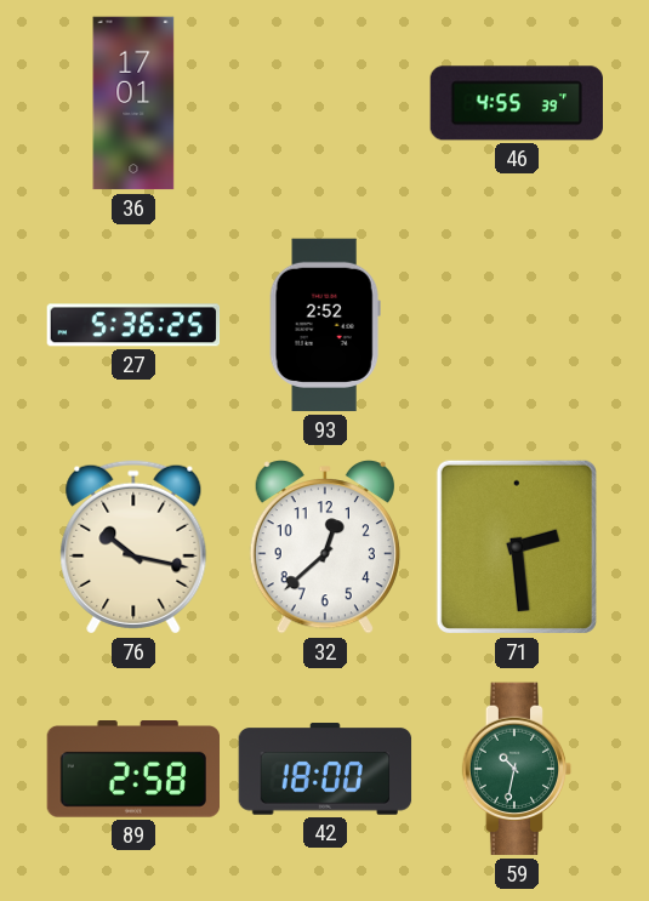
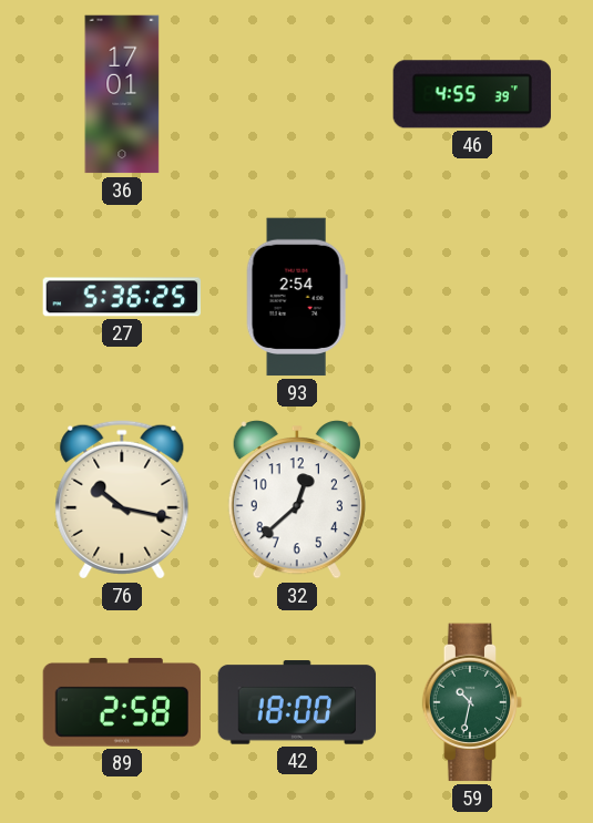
93: 2:52 -> 2:54
71: 2:29 -> none
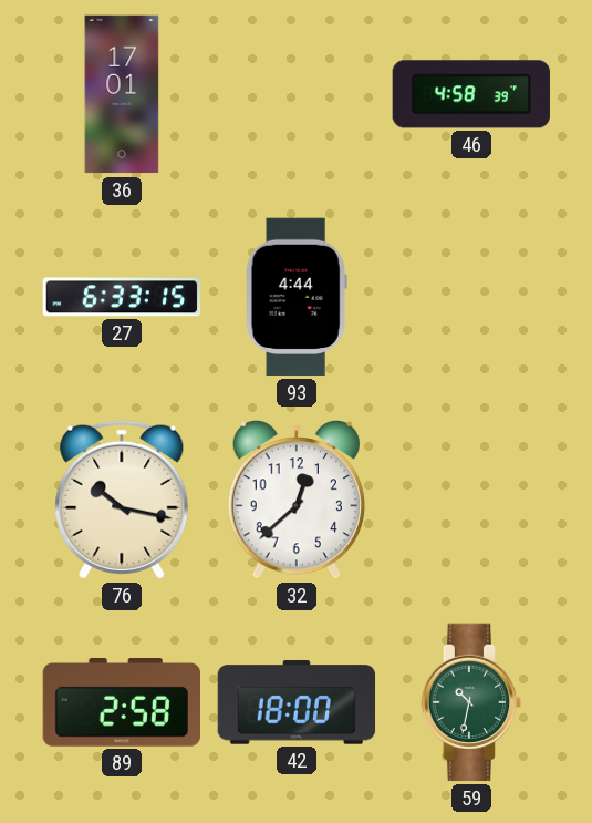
46: 4:55 -> 4:58
27: 5:36 -> 6:33
93: 2:54 -> 4:44
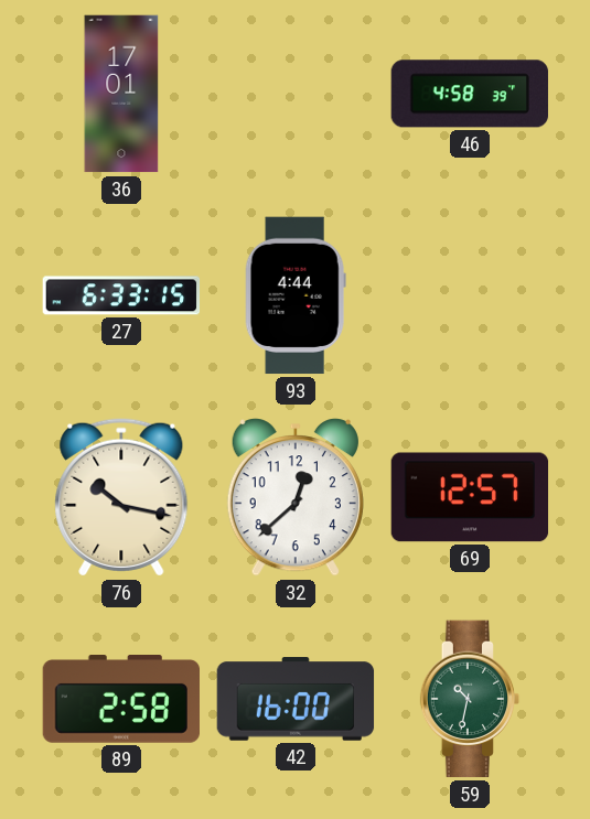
69: none -> 12:57
42: 18:00 -> 16:00
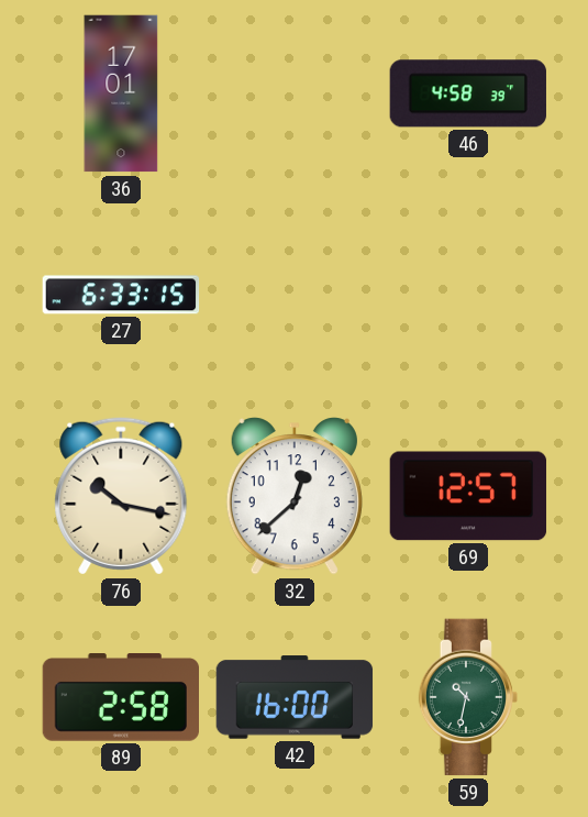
93: 4:44 -> none
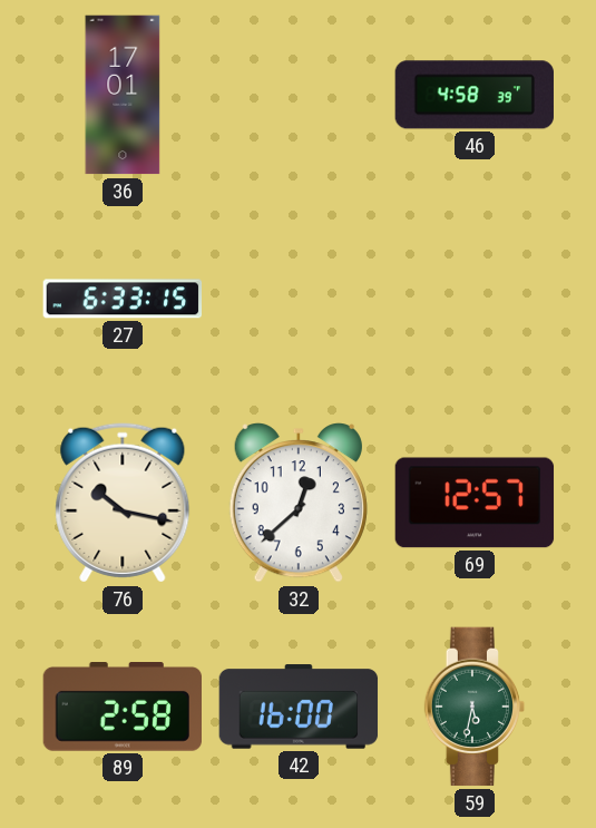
59: 10:32 -> 5:32
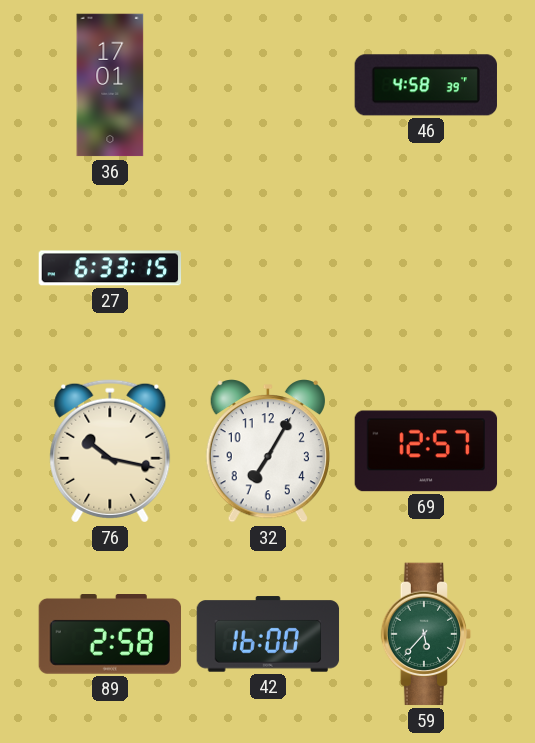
32: 12:38 -> 7:05
59: 5:32 -> 5:37
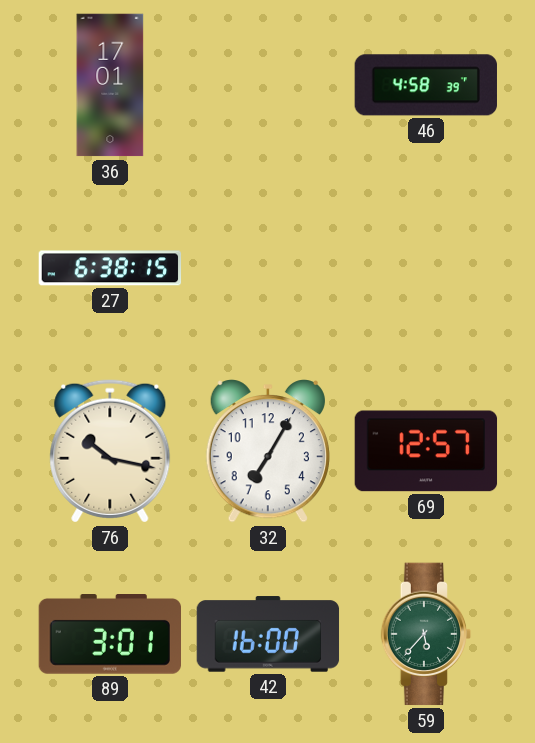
27: 6:33 -> 6:38
89: 2:58 -> 3:01
